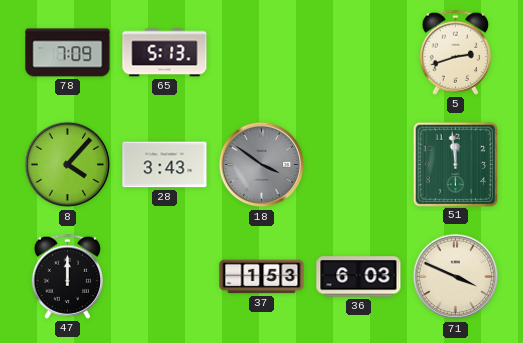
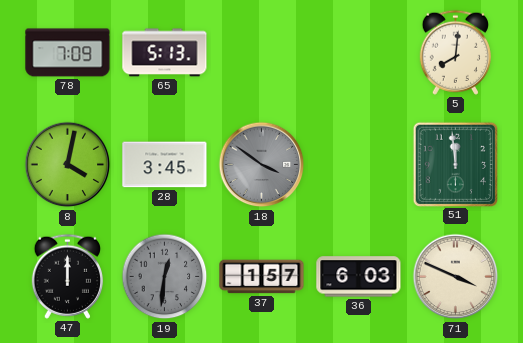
5: 2:42 -> 8:01
8: 4:07 -> 4:02
28: 3:43 -> 3:45
19: none -> 12:31
37: 1:53 -> 1:57
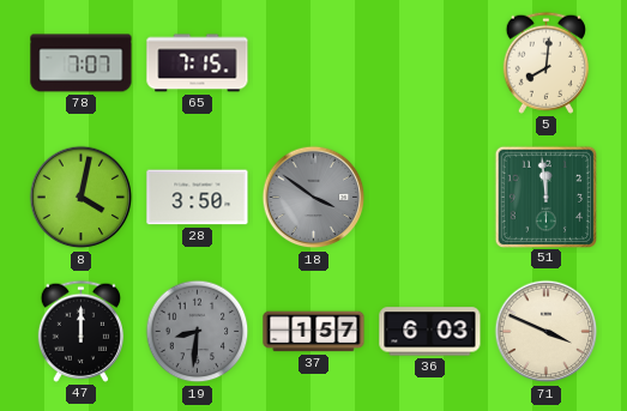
78: 7:09 -> 7:07
65: 5:13 -> 7:15
28: 3:45 -> 3:50
19: 12:31 -> 8:31
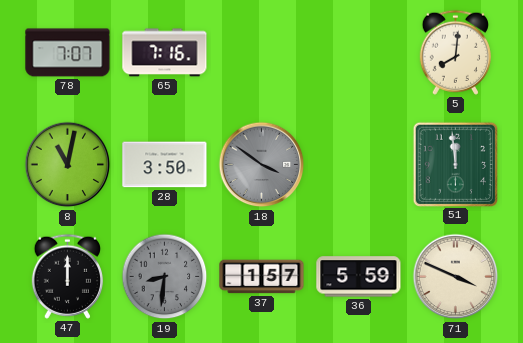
65: 7:15 -> 7:16
8: 4:02 -> 11:02
36: 6:03 -> 5:59
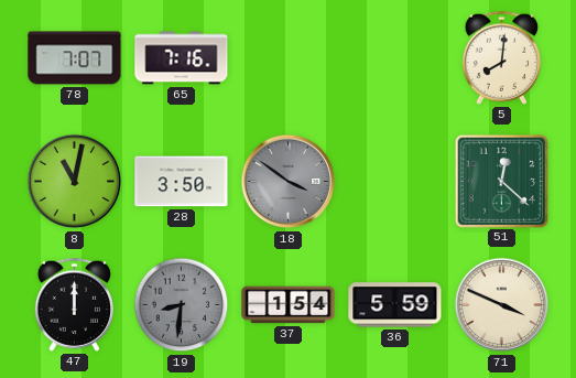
51: 11:59 -> 12:22
37: 1:57 -> 1:54
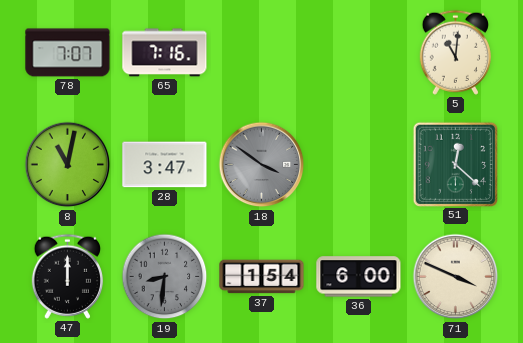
5: 8:01 -> 11:01
28: 3:50 -> 3:47
36: 5:59 -> 6:00
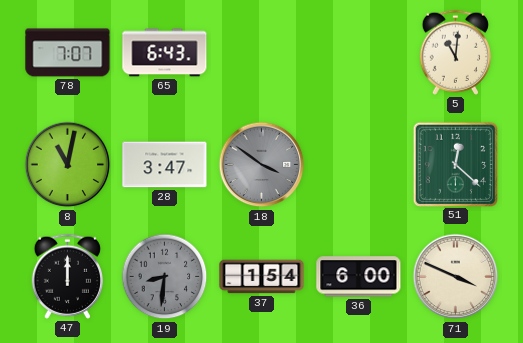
65: 7:16 -> 6:43
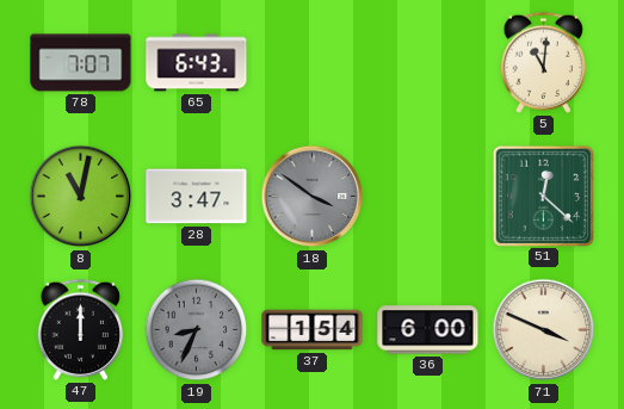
19: 8:31 -> 8:34
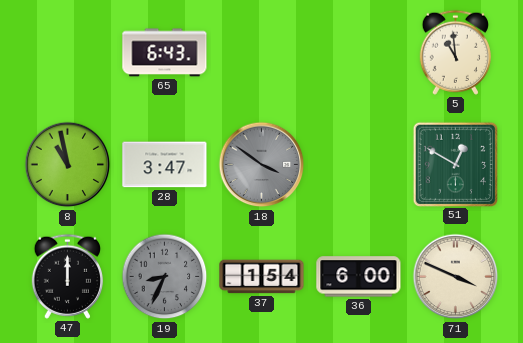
78: 7:07 -> none
5: 11:01 -> 10:59
8: 11:02 -> 10:58
51: 12:22 -> 12:50
